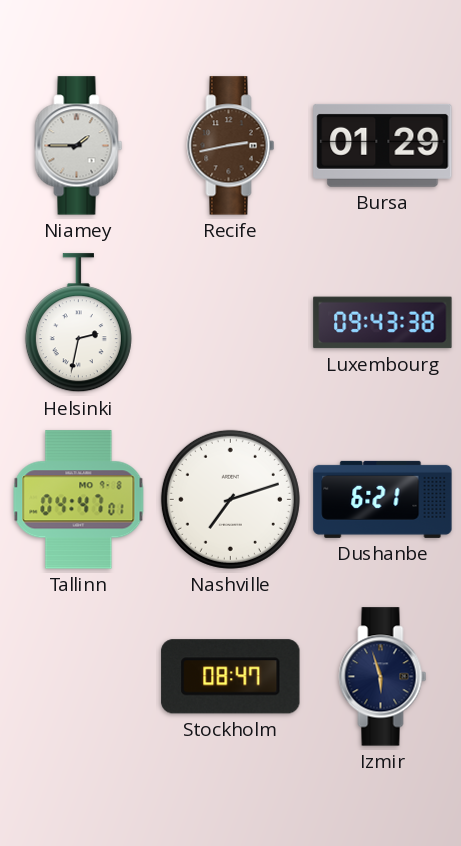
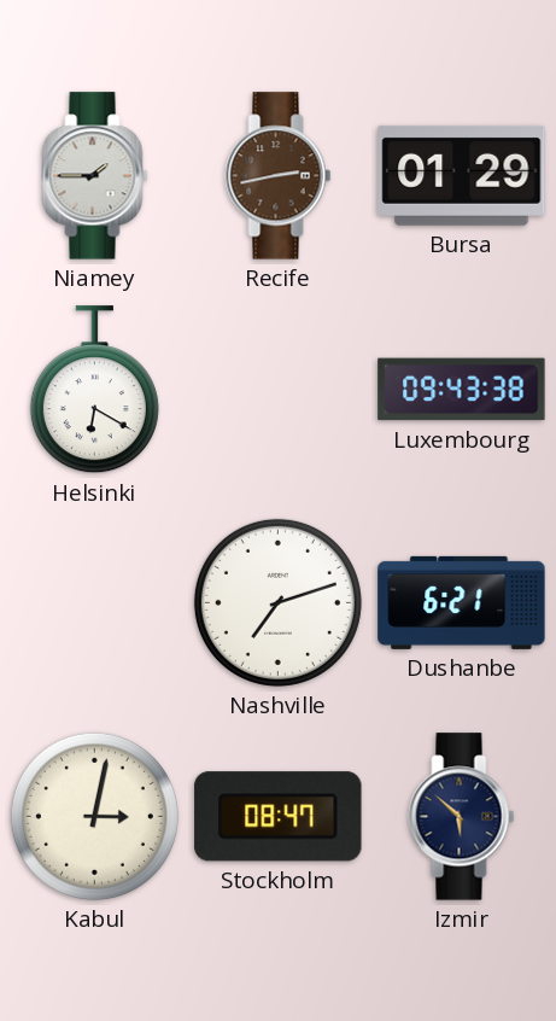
Helsinki: 2:32 -> 6:20
Tallinn: 04:47 -> none
Kabul: none -> 3:02
Izmir: 5:57 -> 5:52
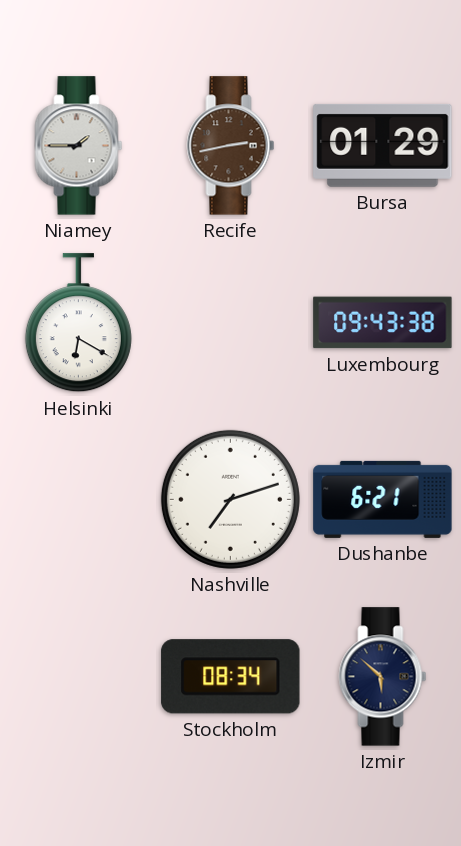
Kabul: 3:02 -> none
Stockholm: 08:47 -> 08:34
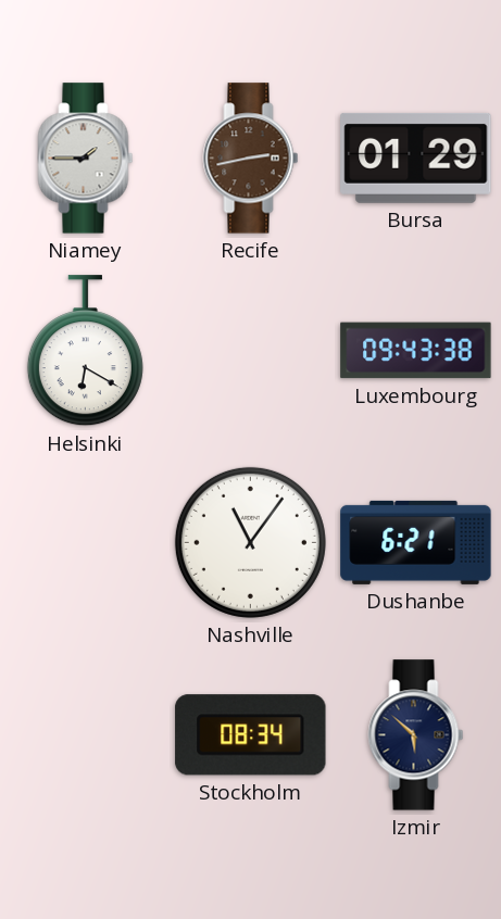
Nashville: 7:12 -> 11:06
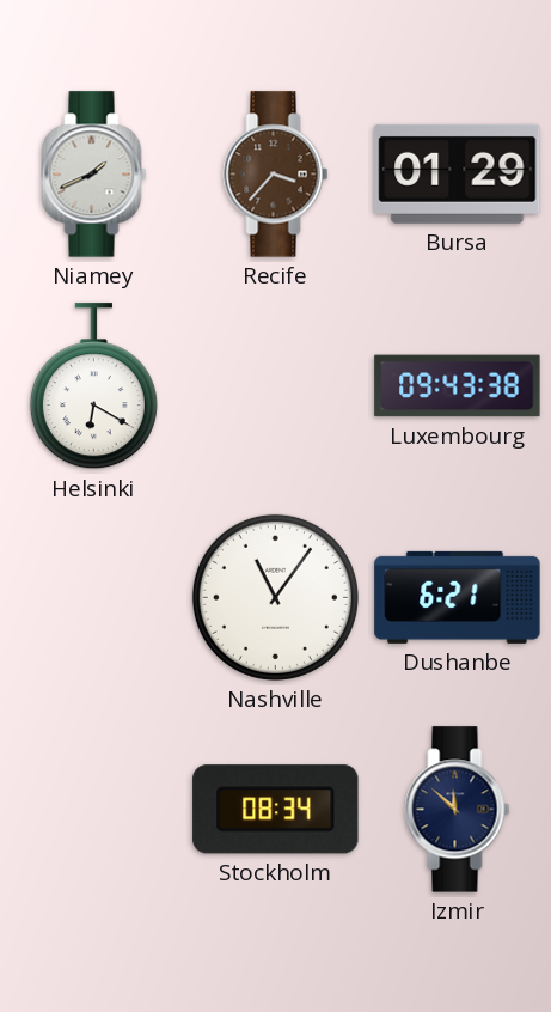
Niamey: 1:45 -> 1:41
Recife: 2:43 -> 3:37
Izmir: 5:52 -> 11:52
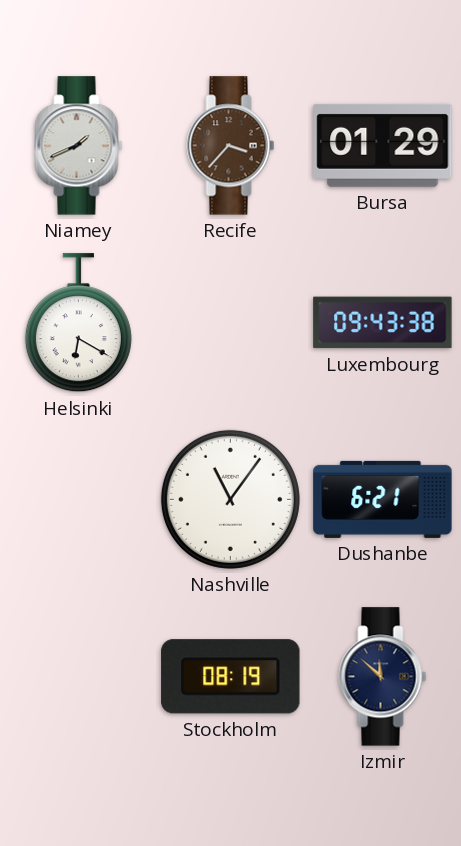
Stockholm: 08:34 -> 08:19
